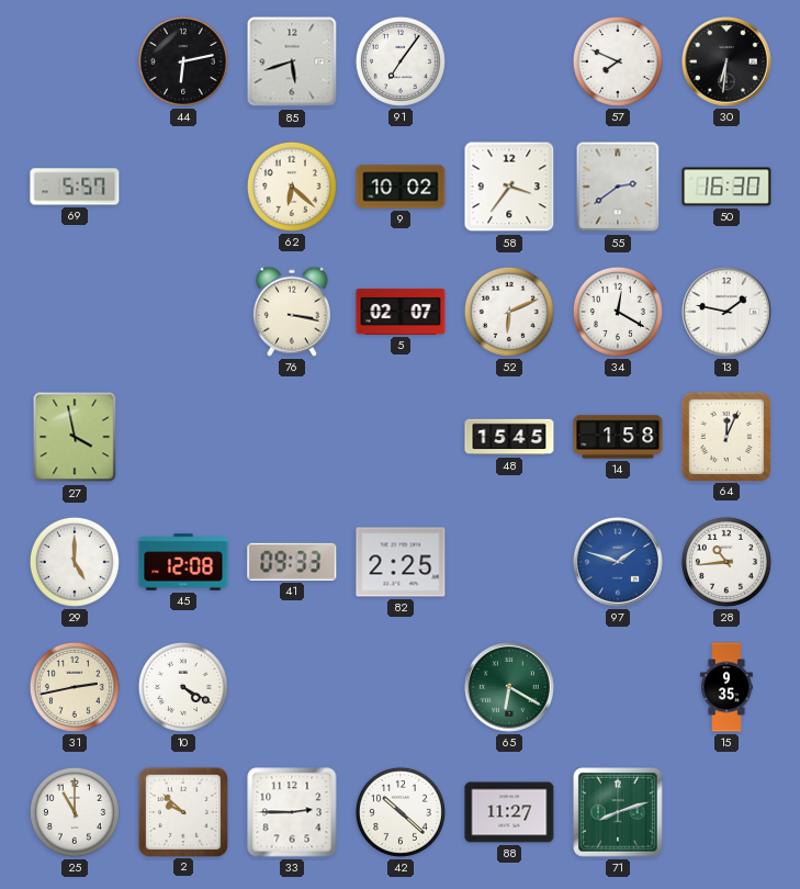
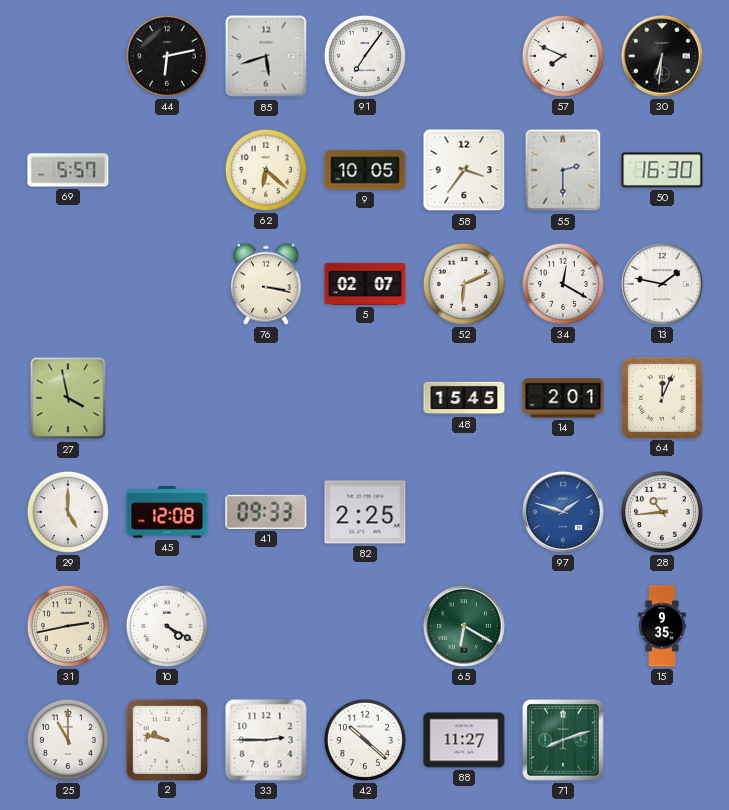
9: 10:02 -> 10:05
55: 2:39 -> 2:30
14: 1:58 -> 2:01
2: 9:52 -> 9:47
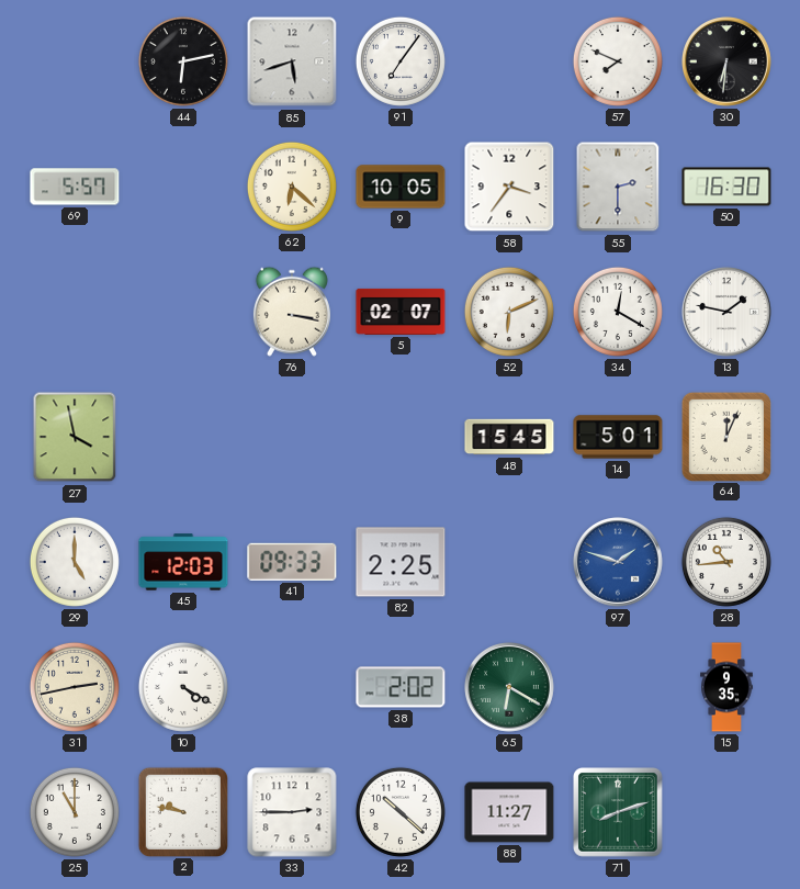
14: 2:01 -> 5:01
45: 12:08 -> 12:03
38: none -> 2:02
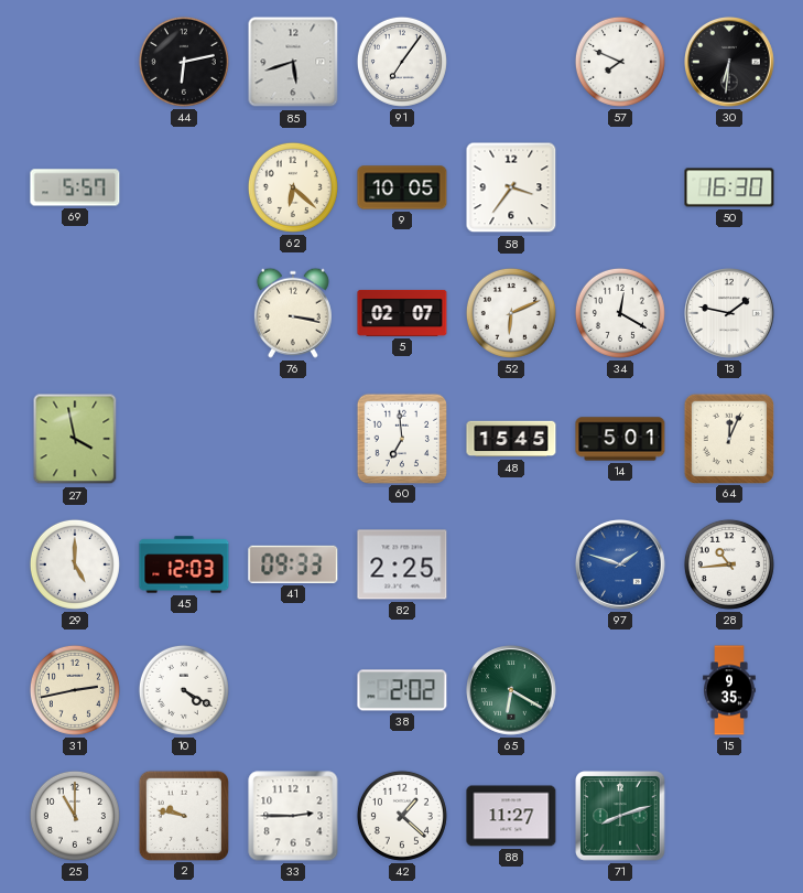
55: 2:30 -> none
60: none -> 6:59
42: 10:22 -> 1:22
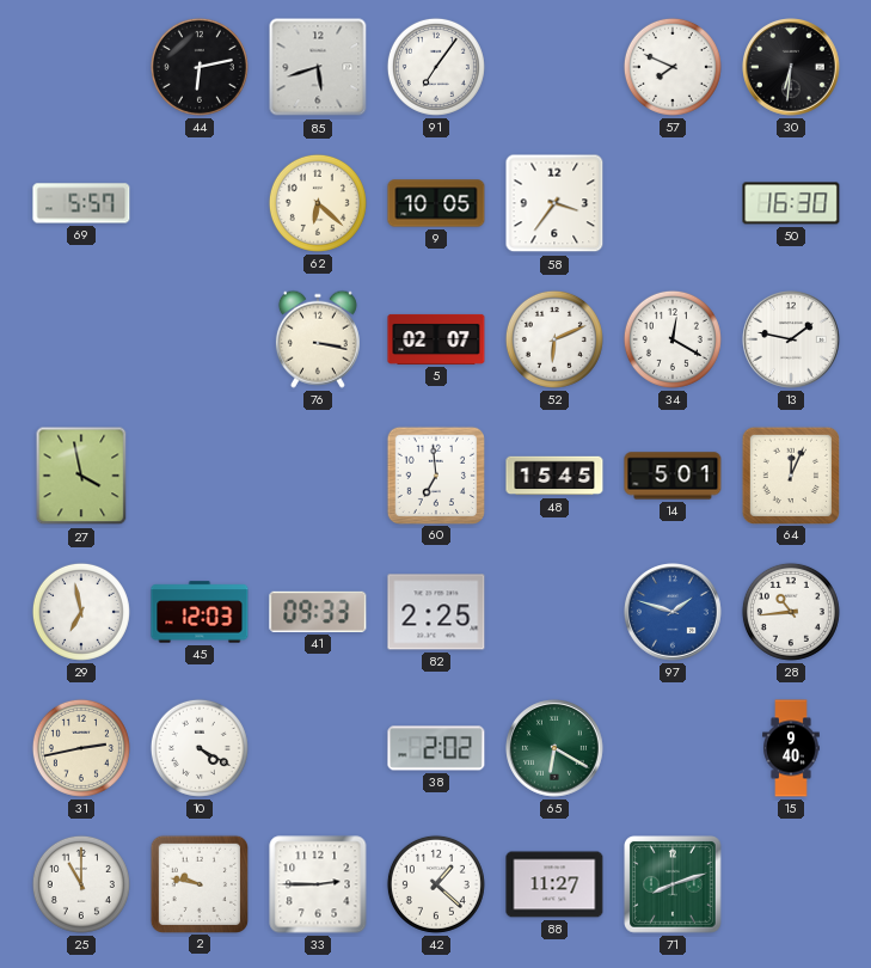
29: 5:00 -> 6:58
15: 9:35 -> 9:40
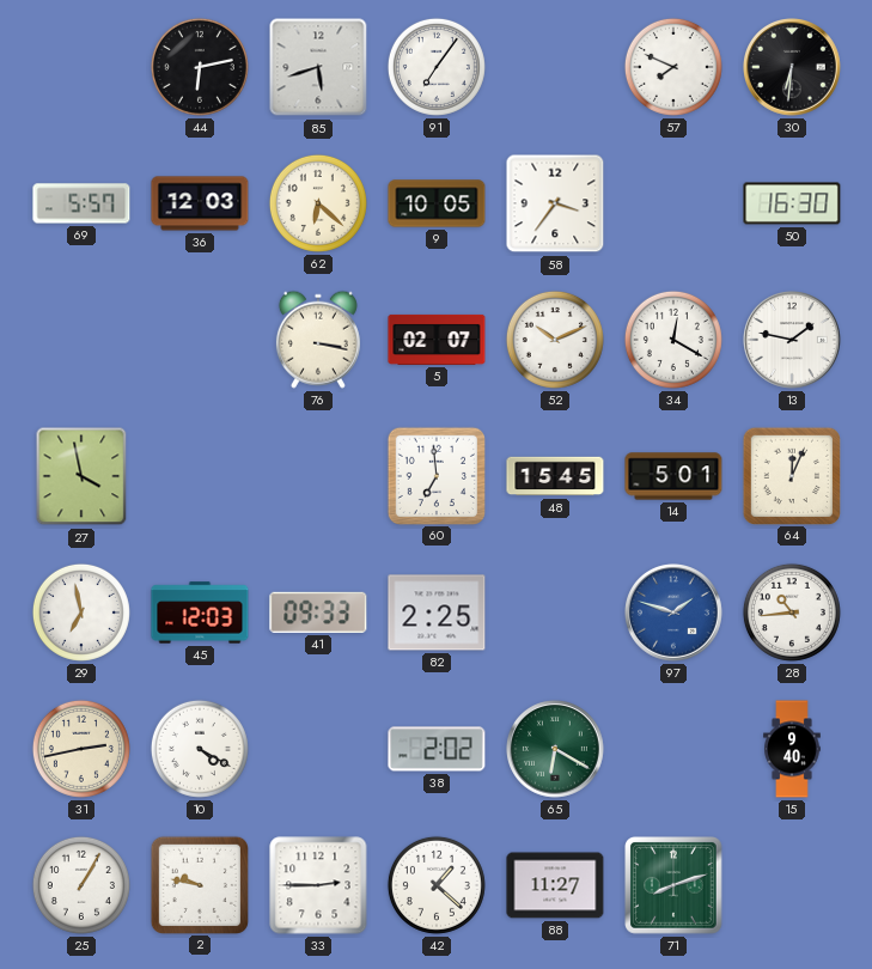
36: none -> 12:03
52: 6:11 -> 10:11
25: 11:00 -> 1:05
